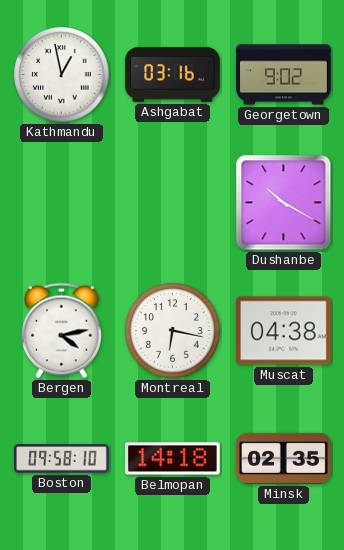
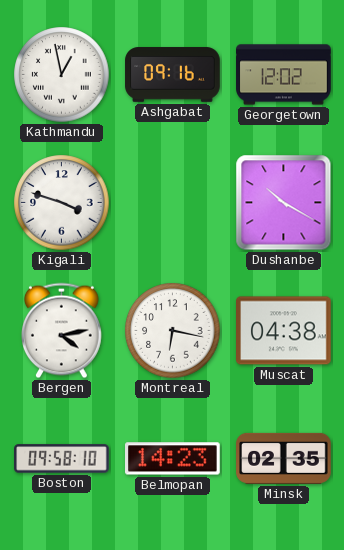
Ashgabat: 03:16 -> 09:16
Georgetown: 9:02 -> 12:02
Kigali: none -> 3:48
Belmopan: 14:18 -> 14:23
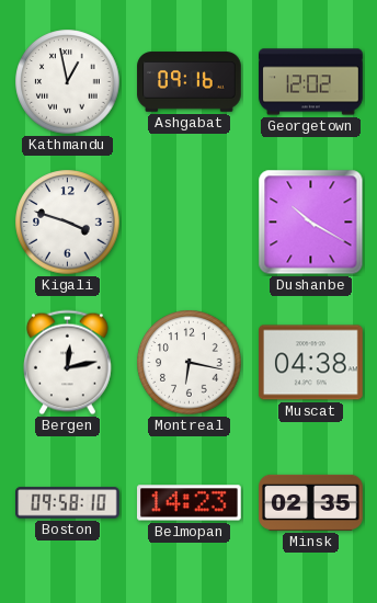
Bergen: 4:13 -> 12:13
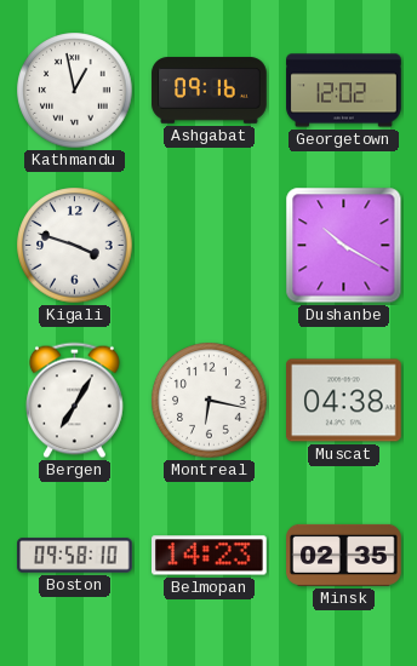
Bergen: 12:13 -> 7:05
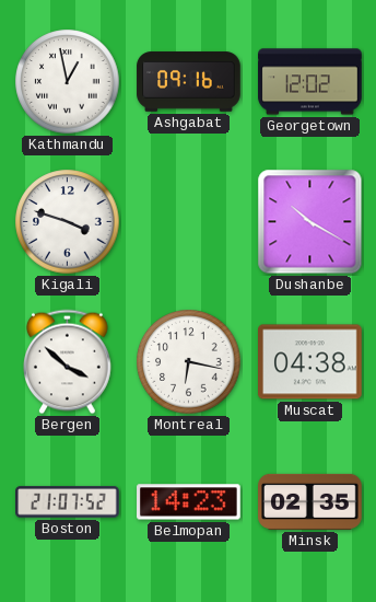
Bergen: 7:05 -> 3:52
Boston: 09:58 -> 21:07
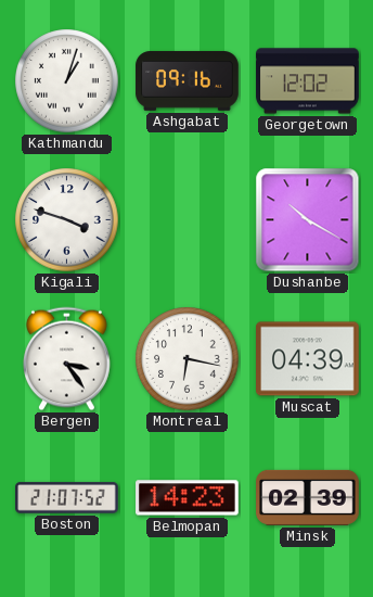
Kathmandu: 12:58 -> 1:03
Bergen: 3:52 -> 3:24
Muscat: 04:38 -> 04:39
Minsk: 02:35 -> 02:39
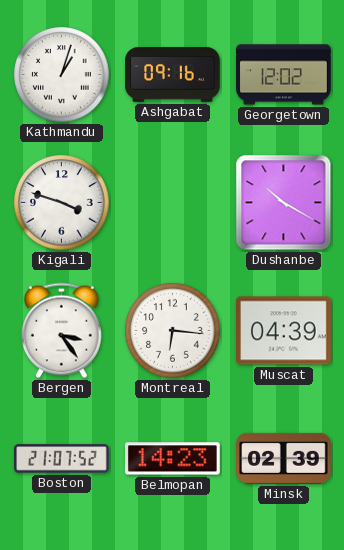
Montreal: 6:17 -> 6:16
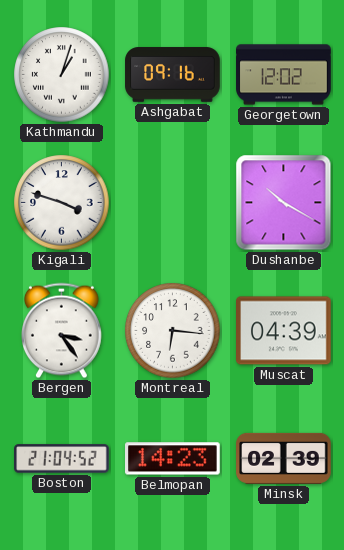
Boston: 21:07 -> 21:04
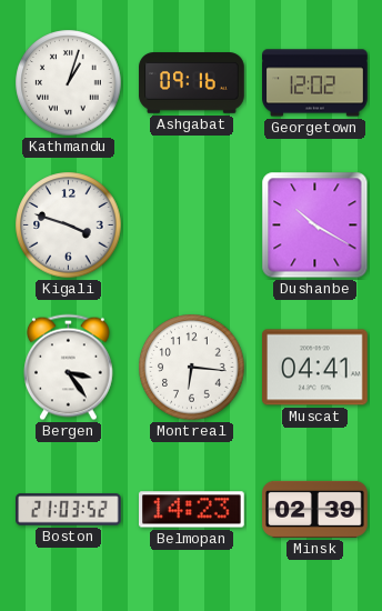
Muscat: 04:39 -> 04:41
Boston: 21:04 -> 21:03
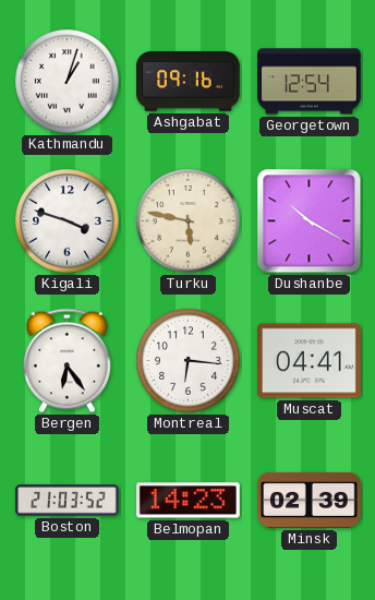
Georgetown: 12:02 -> 12:54
Turku: none -> 5:47
Bergen: 3:24 -> 6:24
